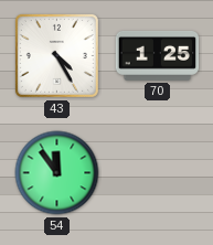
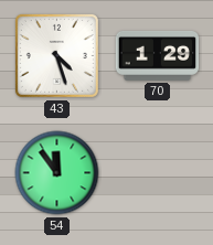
43: 4:25 -> 4:27
70: 1:25 -> 1:29
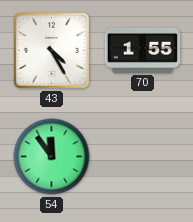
43: 4:27 -> 4:25
70: 1:29 -> 1:55
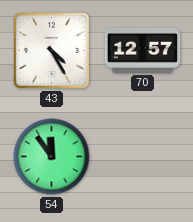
70: 1:55 -> 12:57
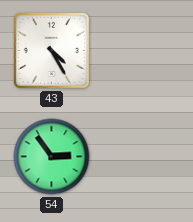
70: 12:57 -> none
54: 11:54 -> 2:54
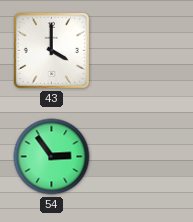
43: 4:25 -> 4:00
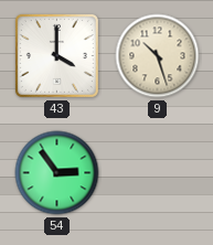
9: none -> 10:27
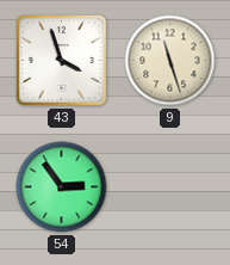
43: 4:00 -> 3:57
9: 10:27 -> 11:27
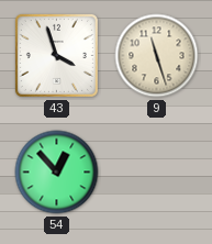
54: 2:54 -> 12:53
